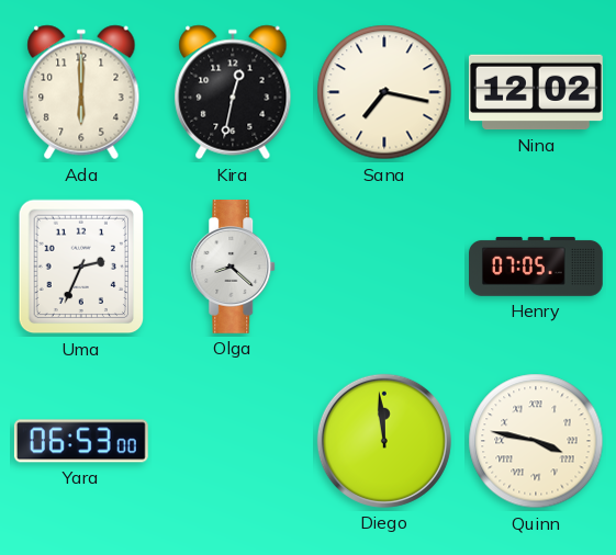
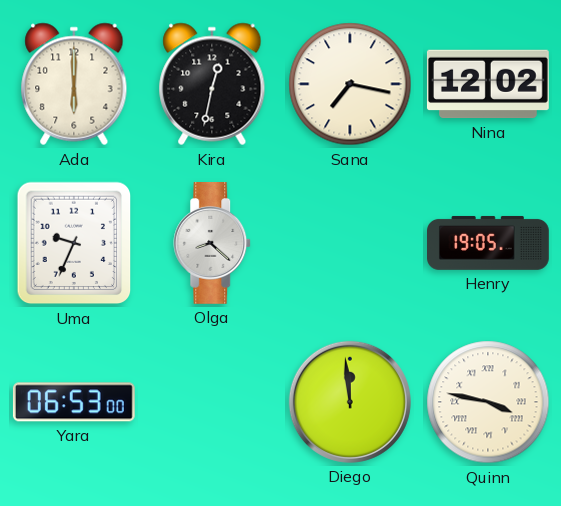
Uma: 2:34 -> 9:34
Henry: 07:05 -> 19:05
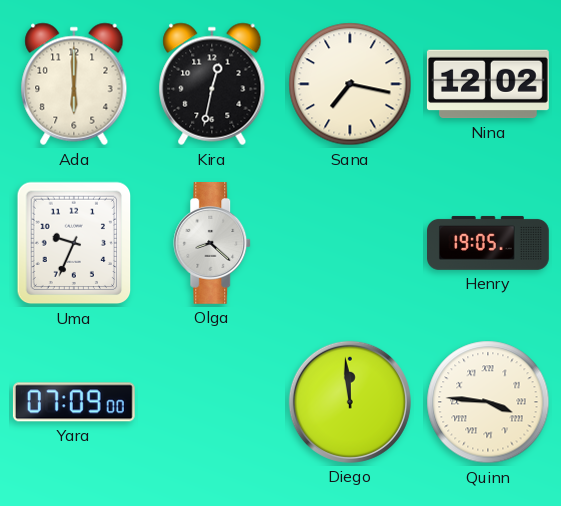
Yara: 06:53 -> 07:09
Quinn: 3:47 -> 3:46
